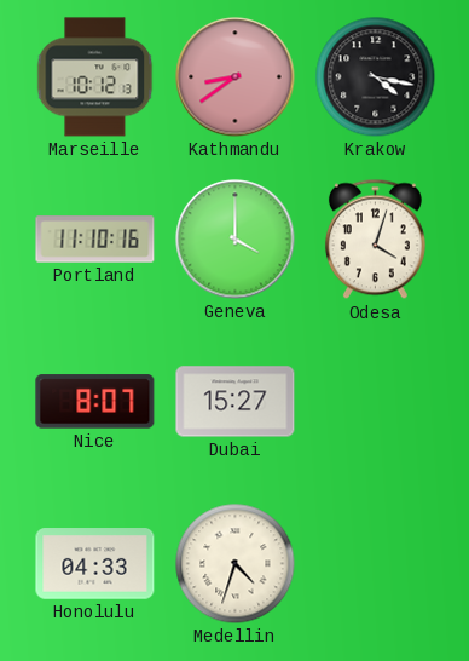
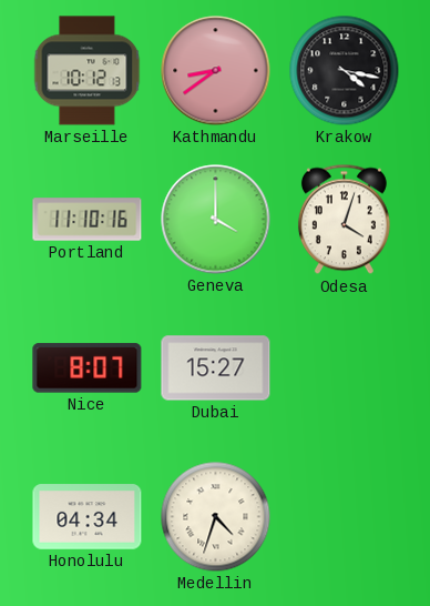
Honolulu: 04:33 -> 04:34
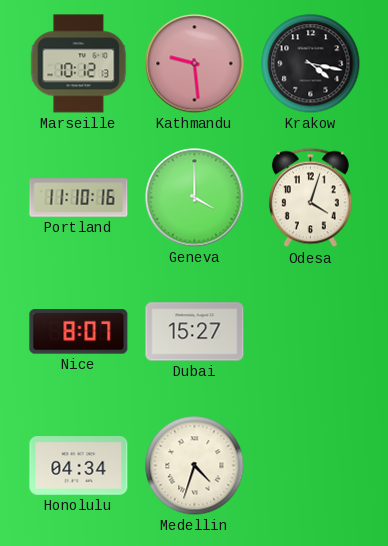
Kathmandu: 8:39 -> 9:29
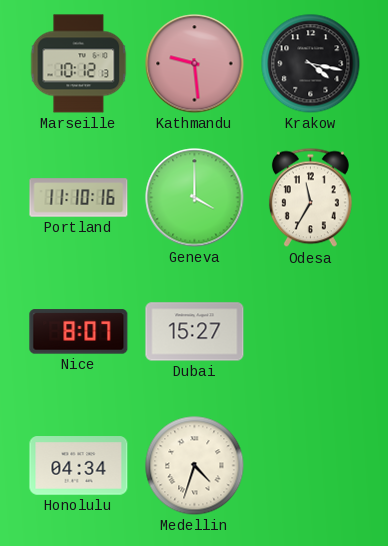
Odesa: 4:03 -> 11:35
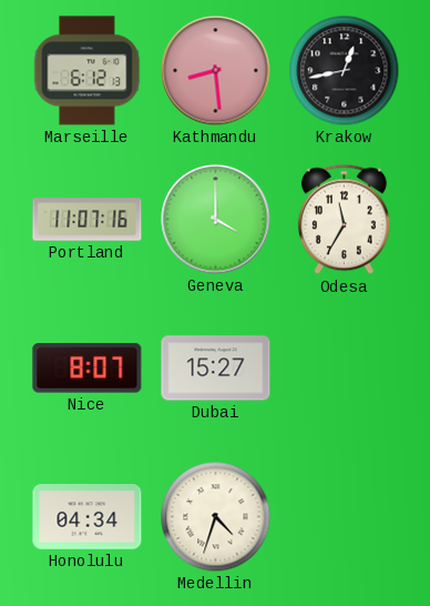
Marseille: 10:12 -> 6:12
Kathmandu: 9:29 -> 8:29
Krakow: 4:17 -> 12:43
Portland: 11:10 -> 11:07
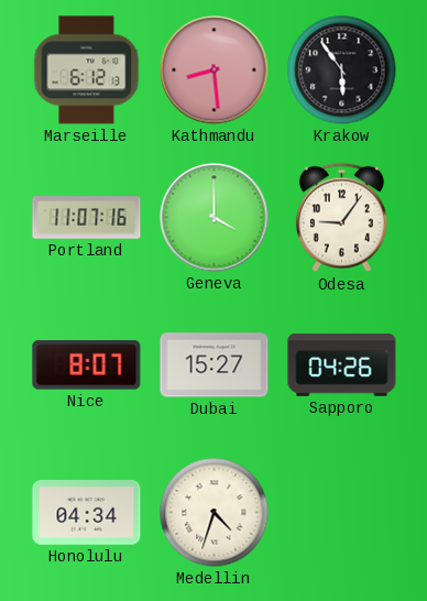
Krakow: 12:43 -> 5:54
Odesa: 11:35 -> 9:06
Sapporo: none -> 04:26
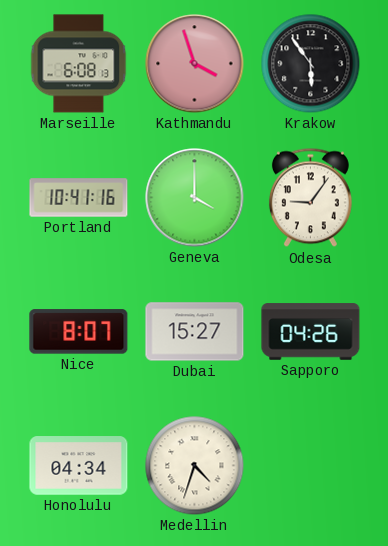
Marseille: 6:12 -> 6:08
Kathmandu: 8:29 -> 3:57
Portland: 11:07 -> 10:41
